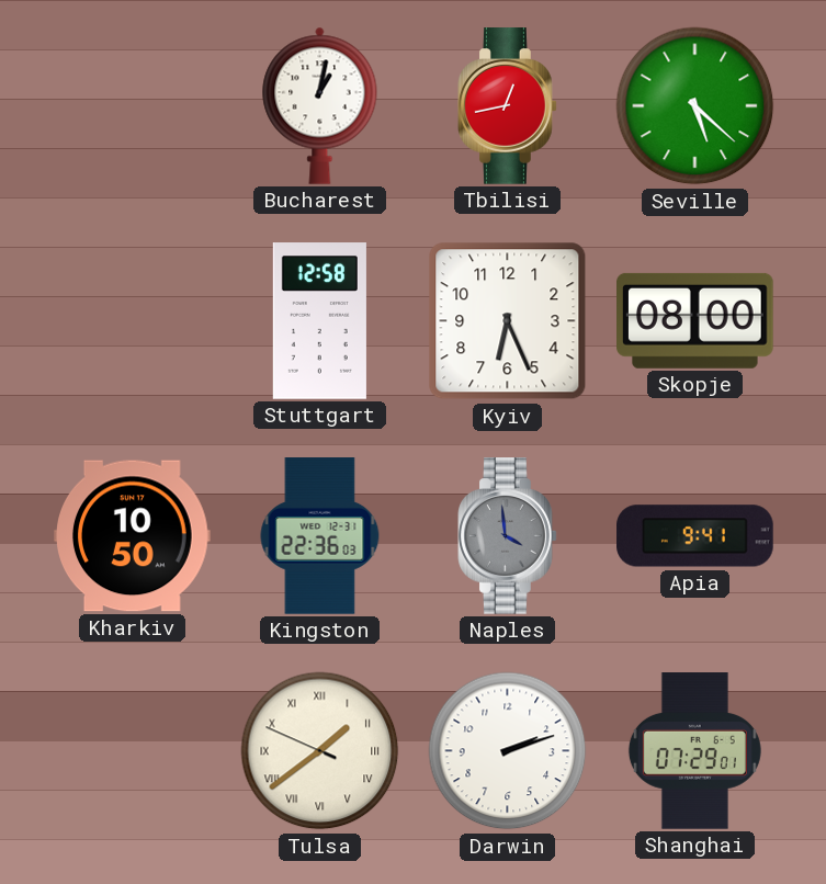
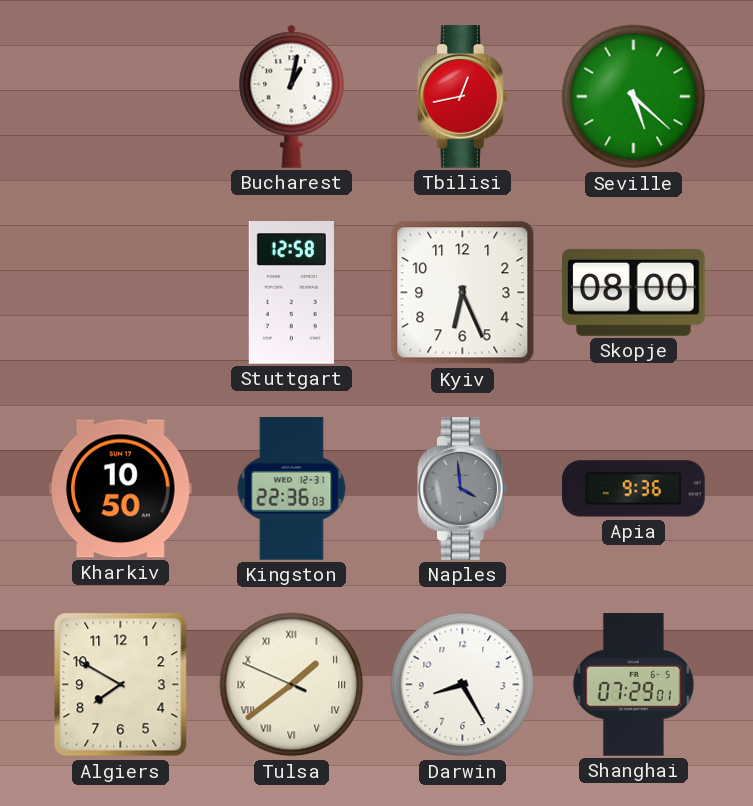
Apia: 9:41 -> 9:36
Algiers: none -> 7:50
Darwin: 2:12 -> 8:25
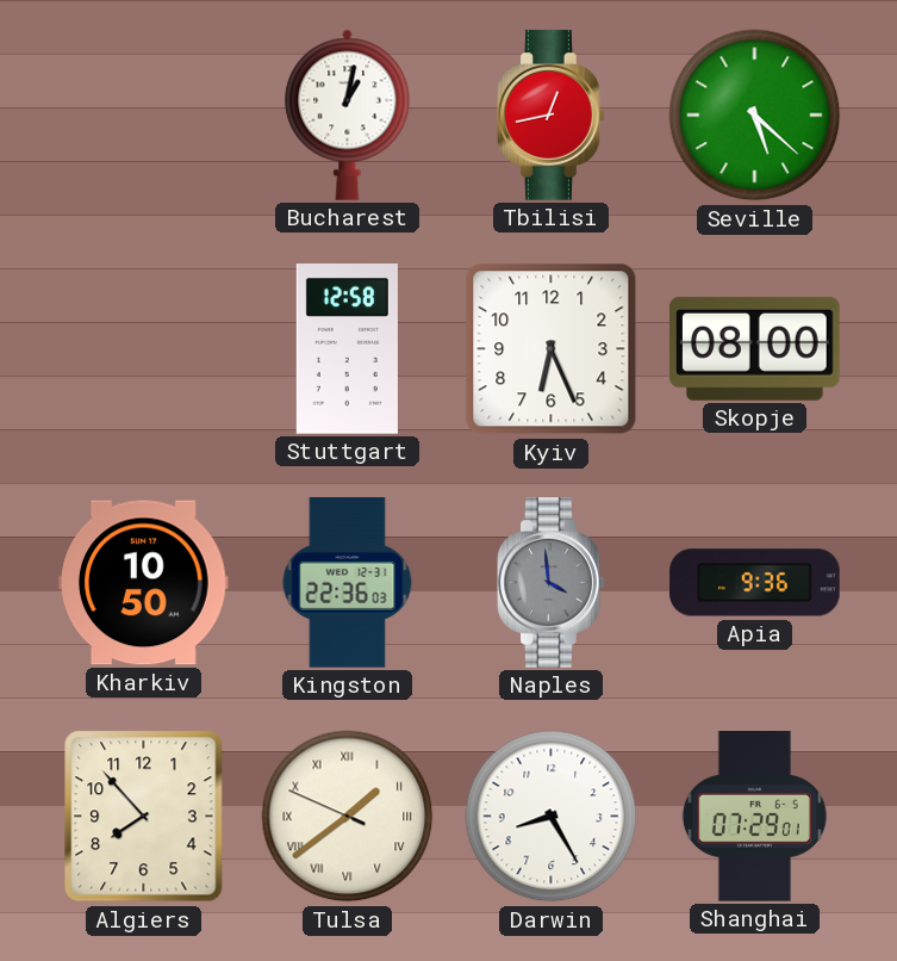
Algiers: 7:50 -> 7:53
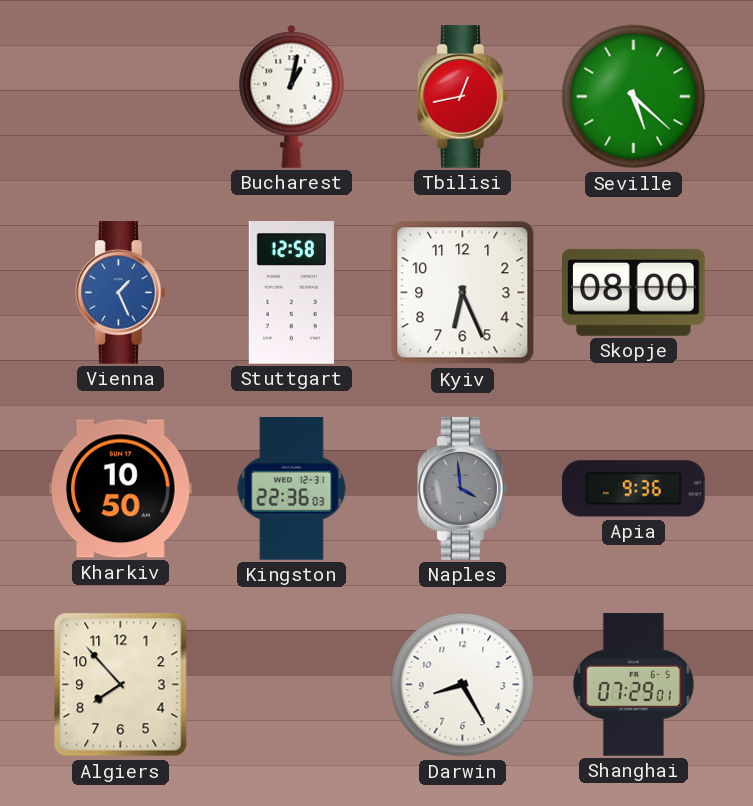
Vienna: none -> 1:26
Tulsa: 1:38 -> none
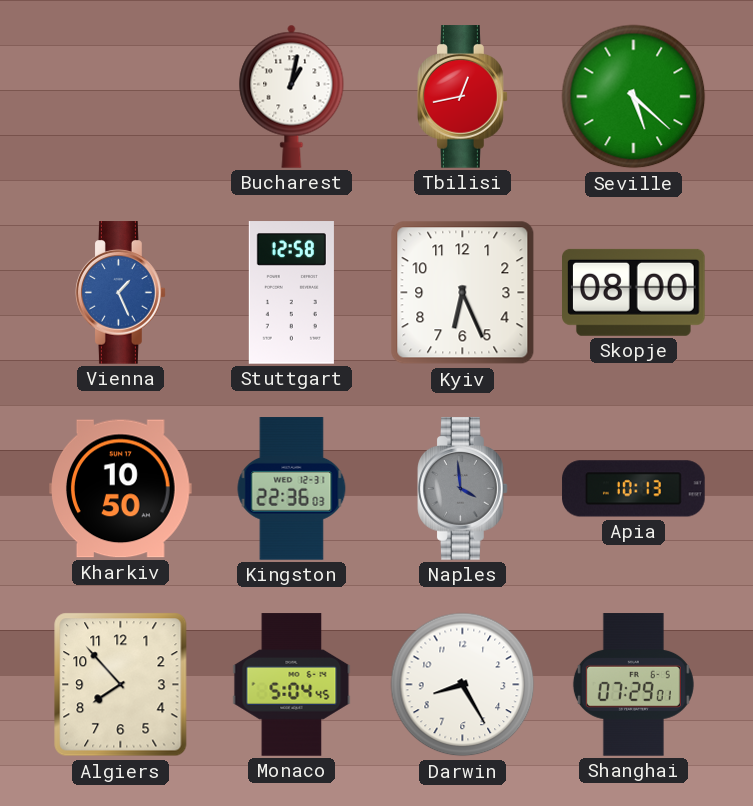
Apia: 9:36 -> 10:13
Monaco: none -> 5:04
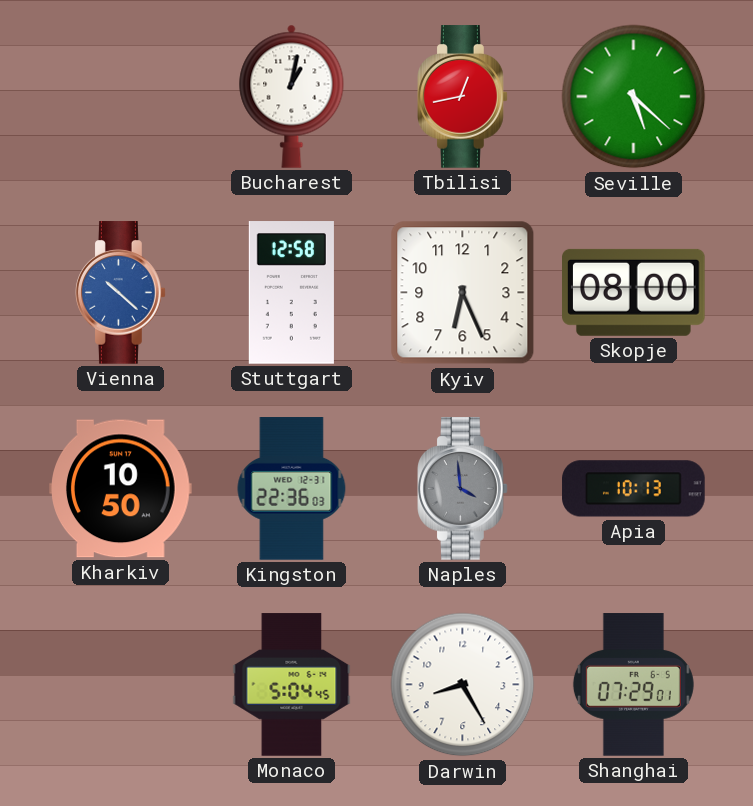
Vienna: 1:26 -> 10:22
Algiers: 7:53 -> none
